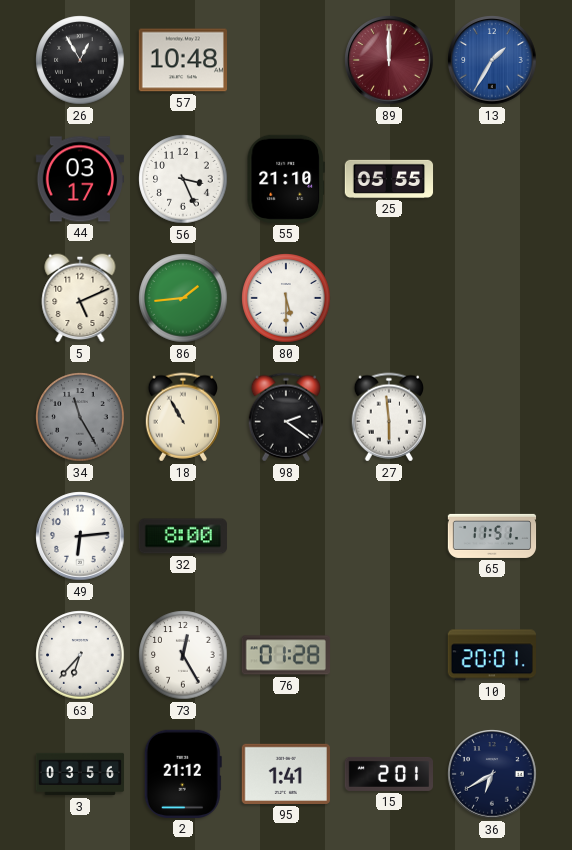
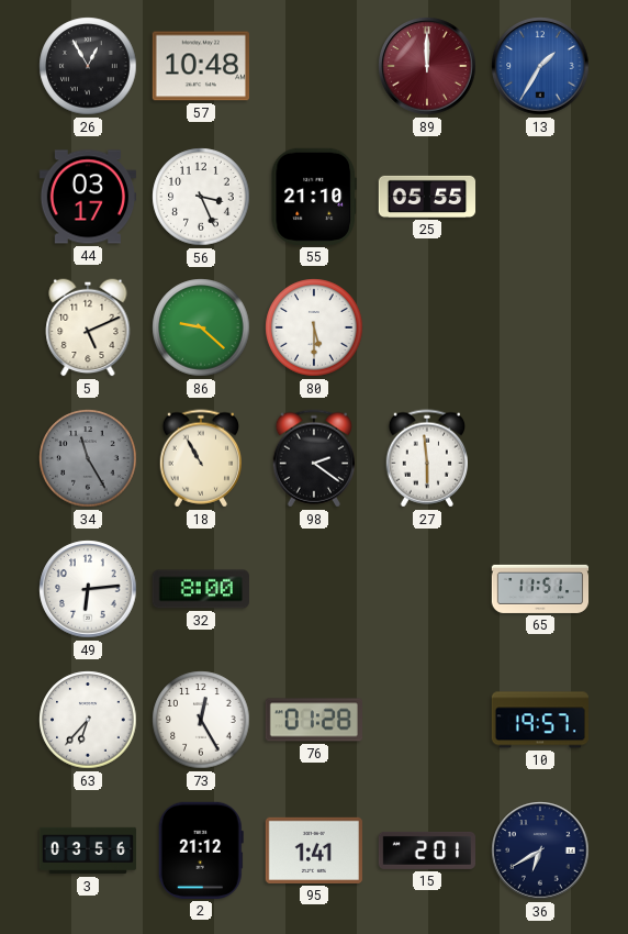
86: 1:44 -> 9:22
10: 20:01 -> 19:57
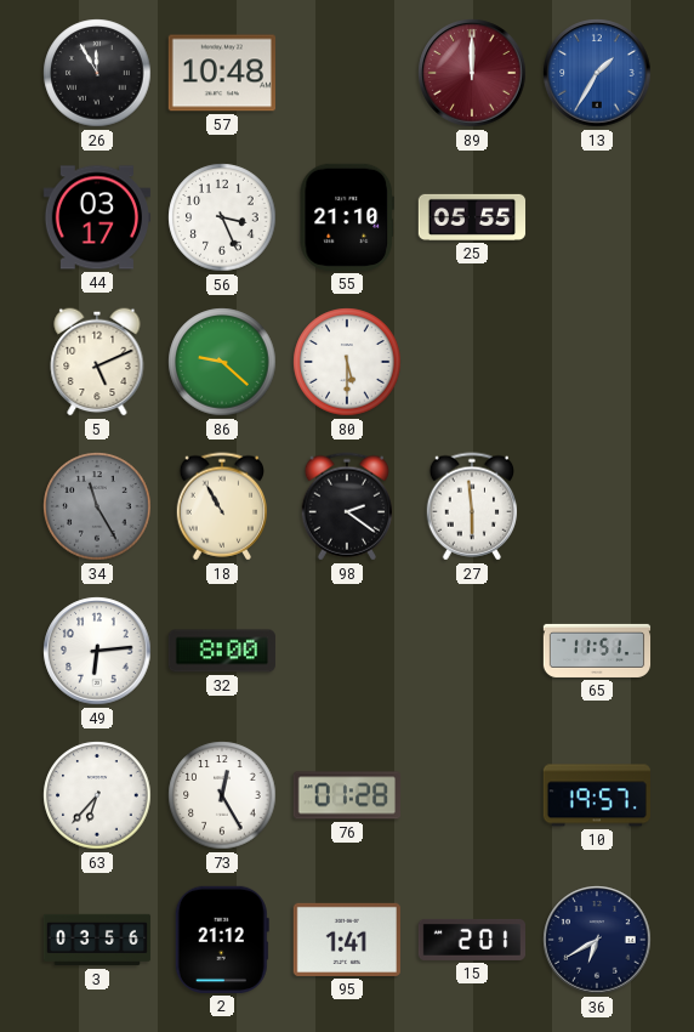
26: 12:55 -> 11:55
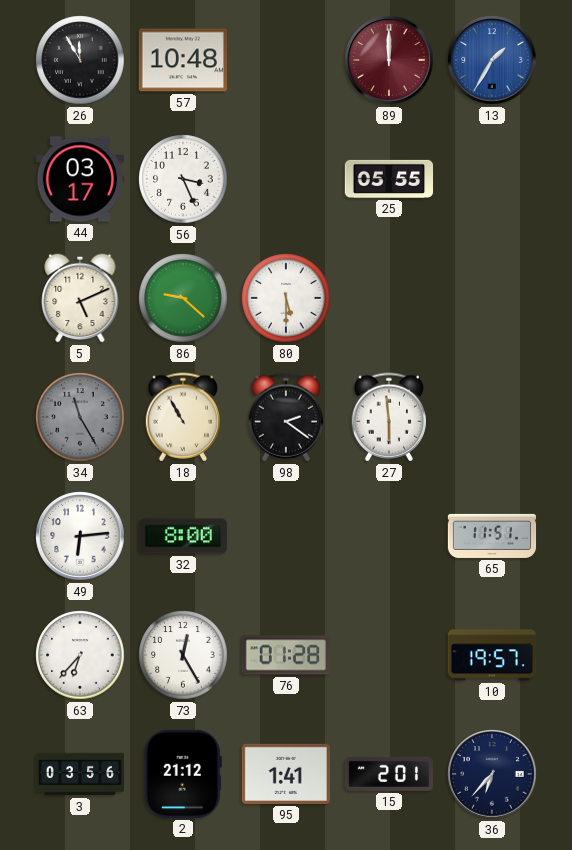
55: 21:10 -> none
36: 6:40 -> 6:37
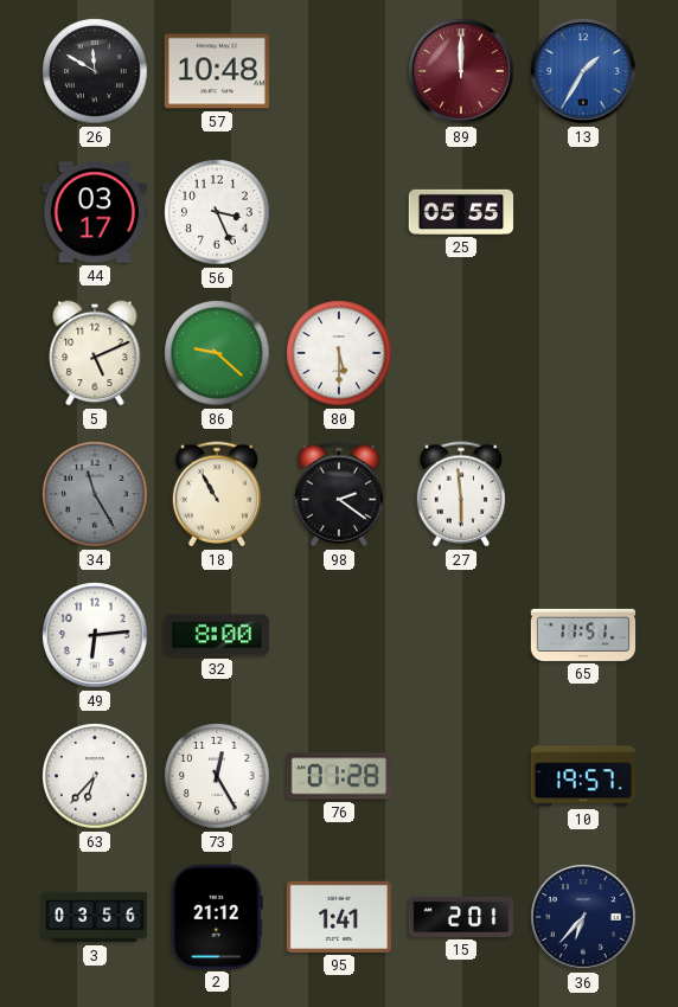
26: 11:55 -> 11:50
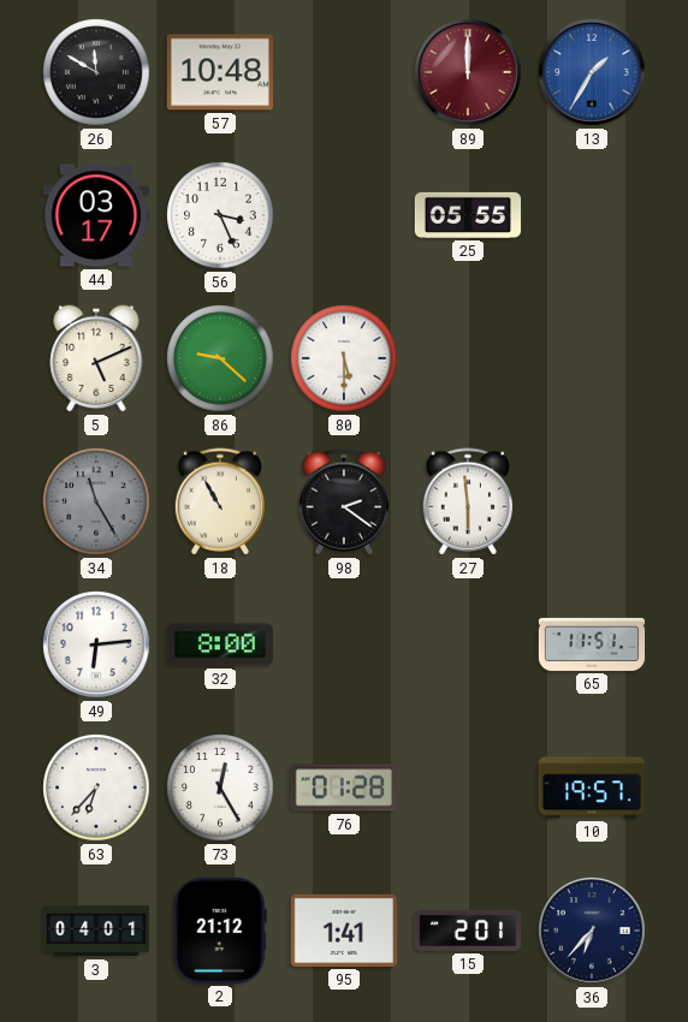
3: 03:56 -> 04:01
